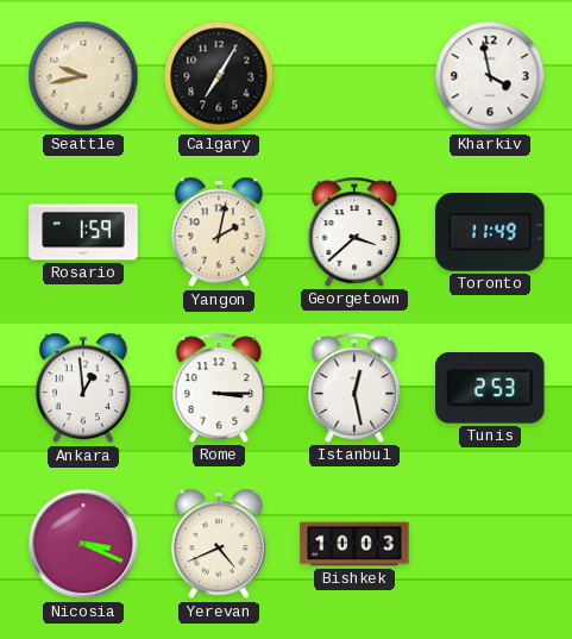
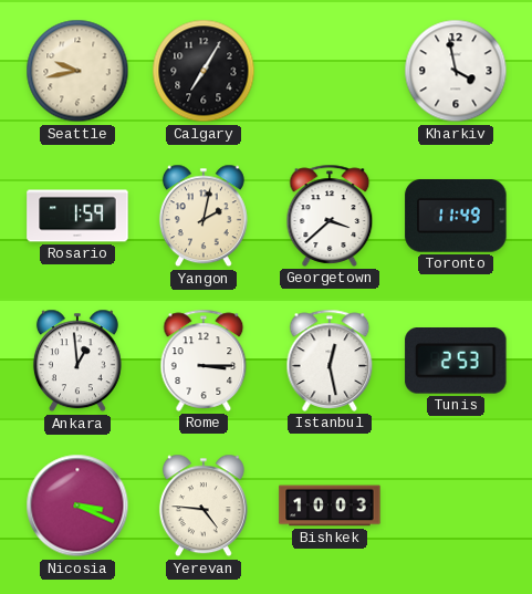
Yerevan: 4:41 -> 4:46
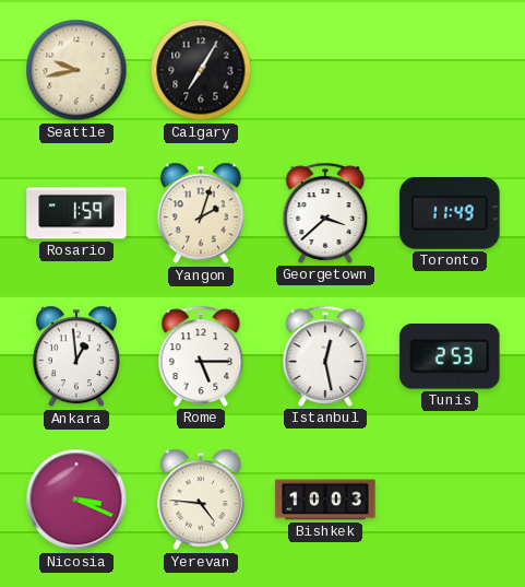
Kharkiv: 3:58 -> none
Yangon: 2:02 -> 2:03
Rome: 3:15 -> 5:15
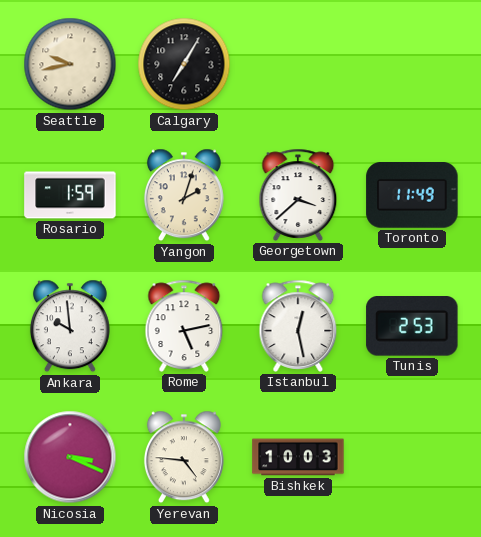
Ankara: 12:59 -> 9:59
Rome: 5:15 -> 5:13
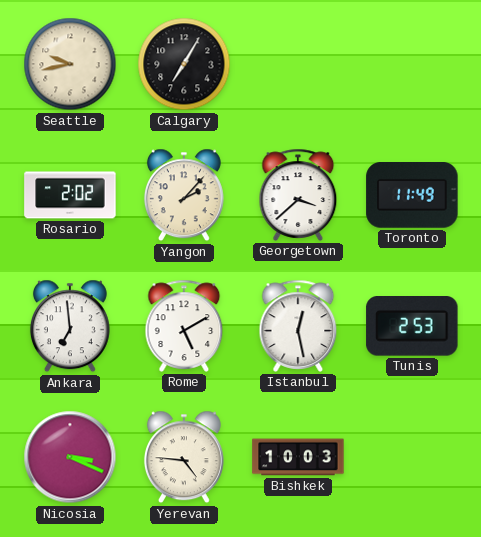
Rosario: 1:59 -> 2:02
Yangon: 2:03 -> 2:07
Ankara: 9:59 -> 6:59
Rome: 5:13 -> 5:10
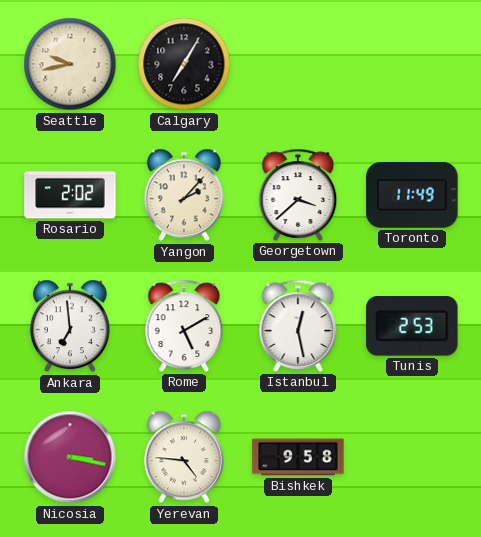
Nicosia: 3:19 -> 3:17
Bishkek: 10:03 -> 9:58
